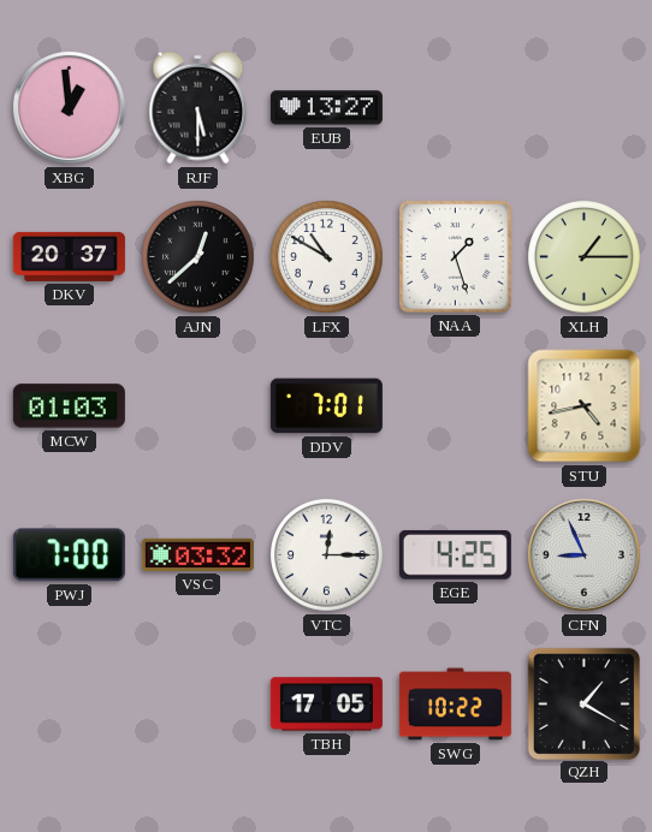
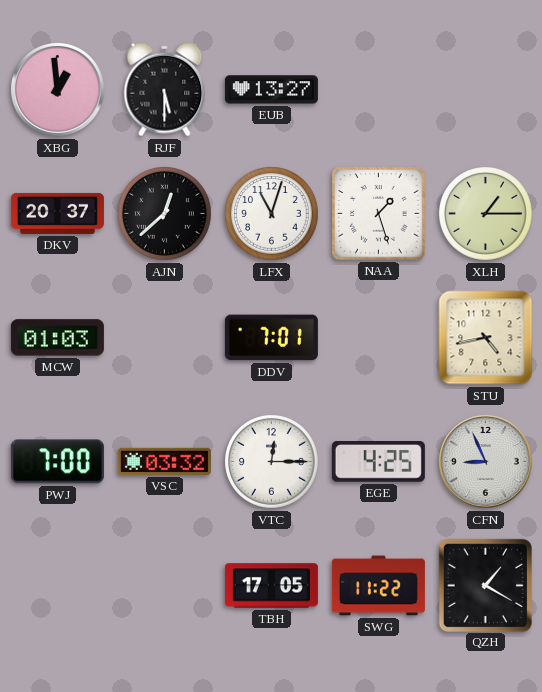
LFX: 10:50 -> 11:03
SWG: 10:22 -> 11:22
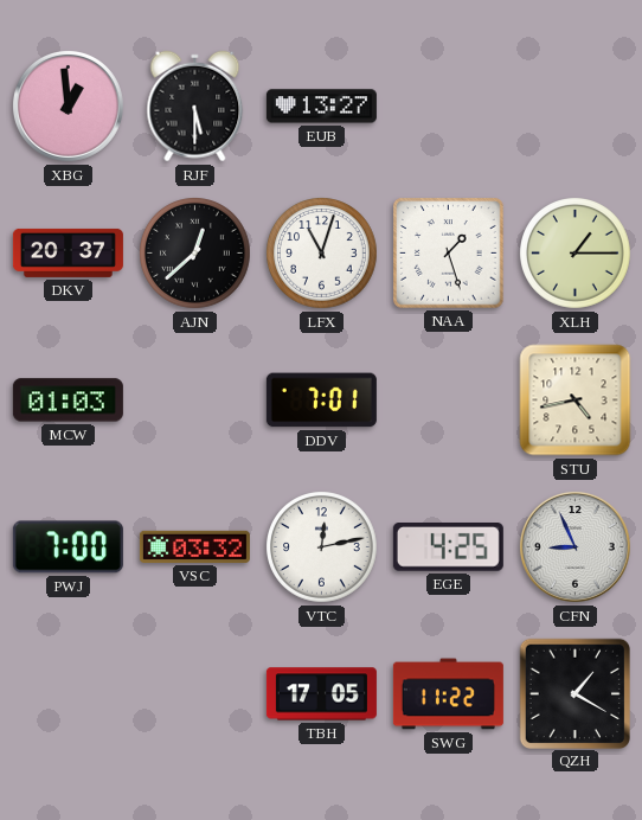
VTC: 12:15 -> 12:13
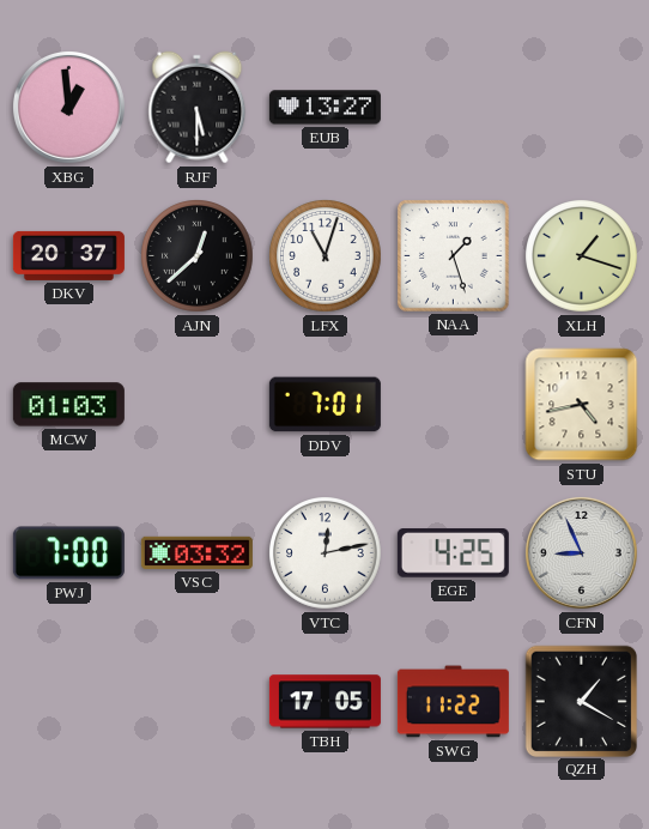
XLH: 1:15 -> 1:18
